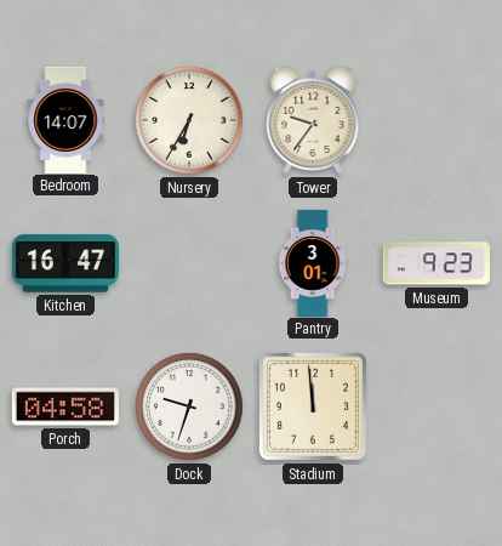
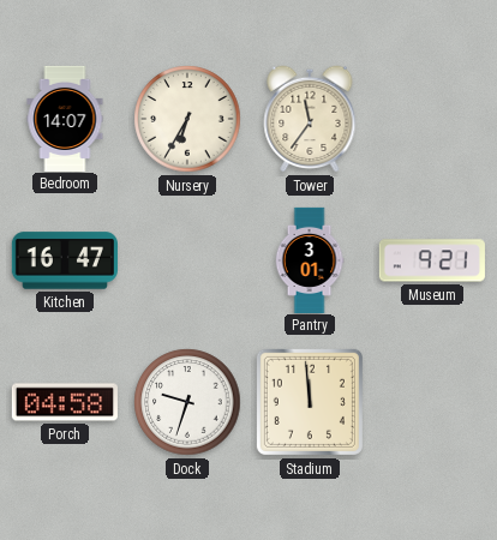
Tower: 9:36 -> 11:36
Museum: 9:23 -> 9:21
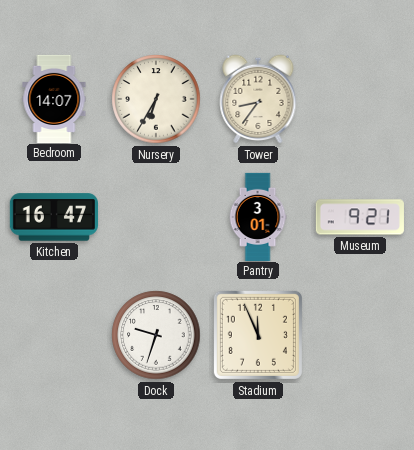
Tower: 11:36 -> 8:36
Porch: 04:58 -> none
Stadium: 11:59 -> 11:56
